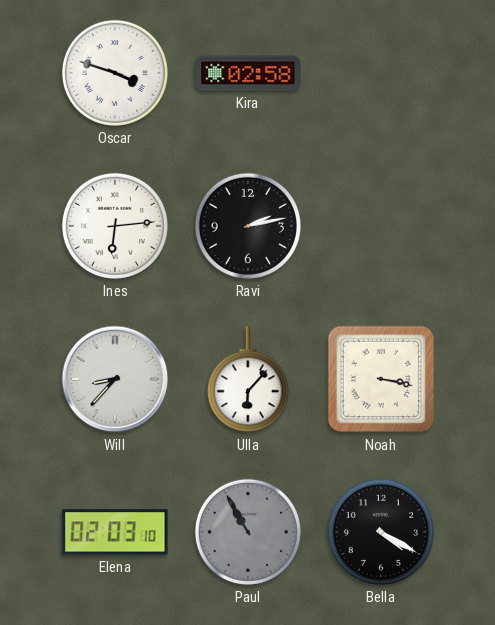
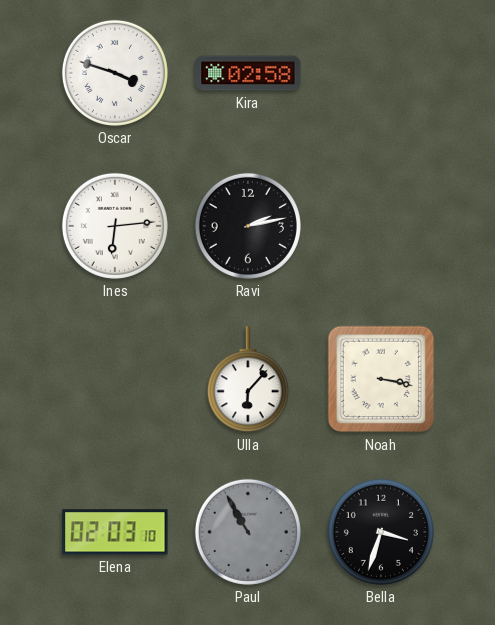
Will: 8:37 -> none
Bella: 4:20 -> 3:33
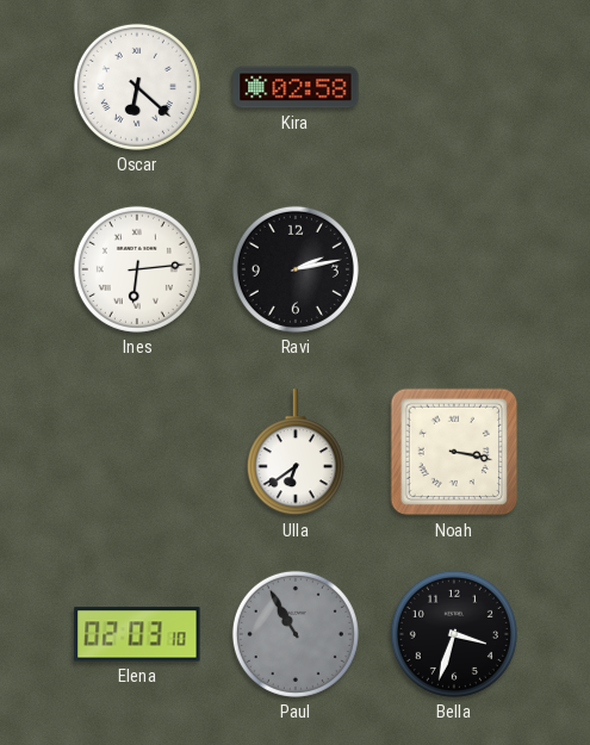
Oscar: 3:48 -> 6:22
Ulla: 6:07 -> 6:39
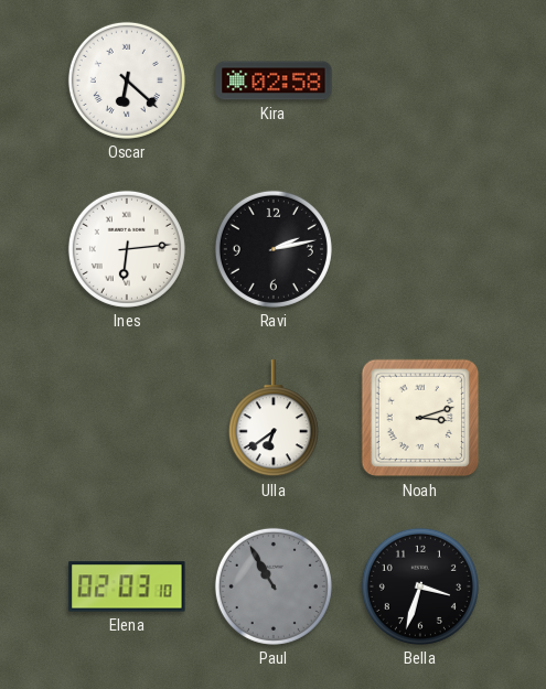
Noah: 3:17 -> 3:12
